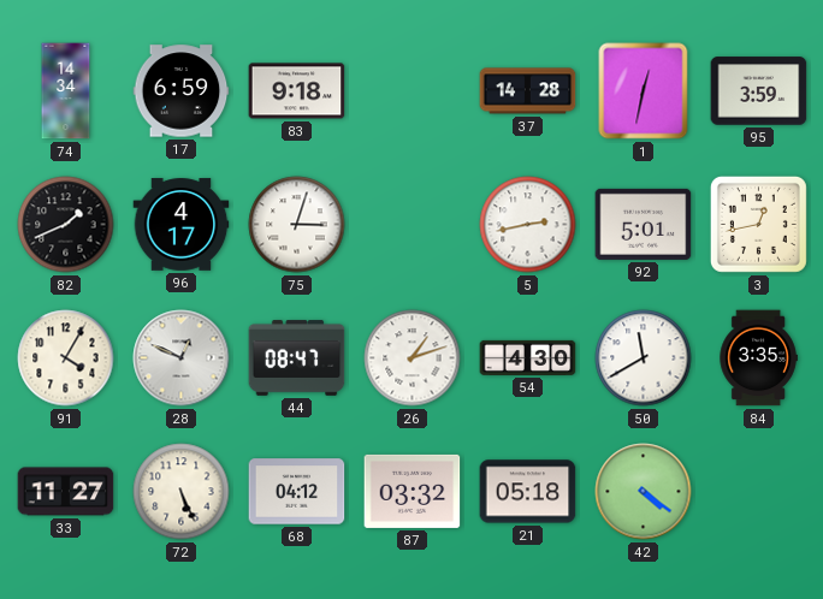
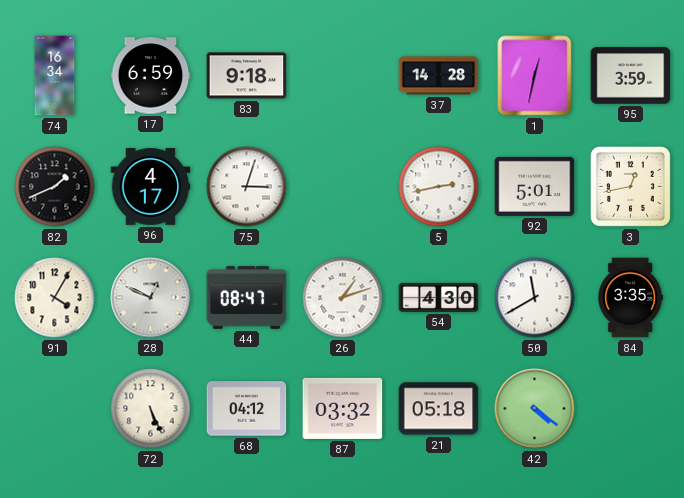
74: 14:34 -> 16:34
33: 11:27 -> none
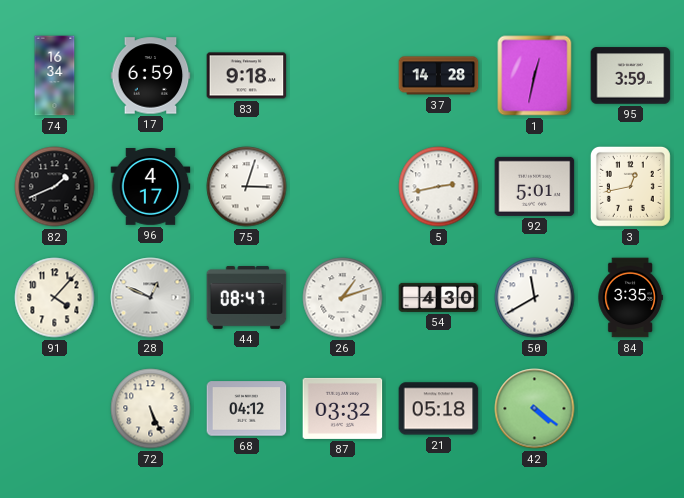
91: 4:05 -> 4:07
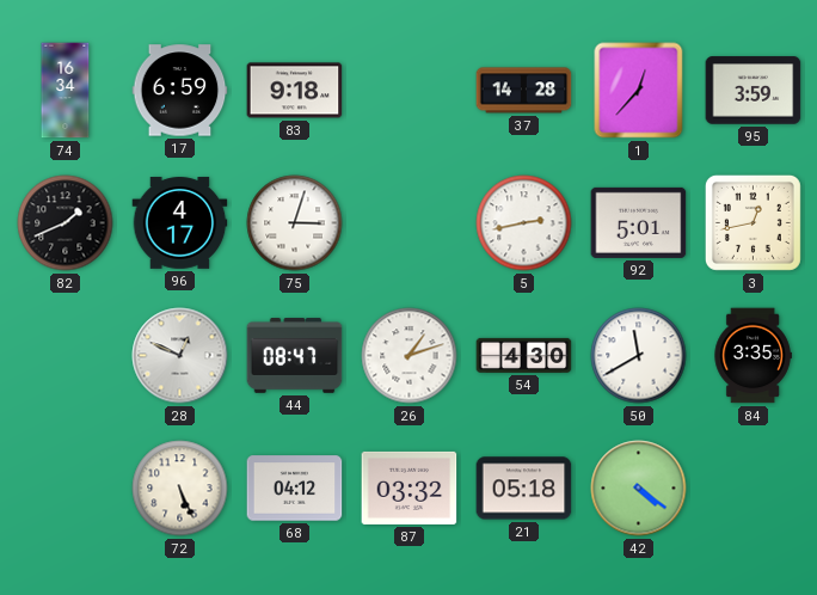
1: 12:32 -> 12:37
91: 4:07 -> none
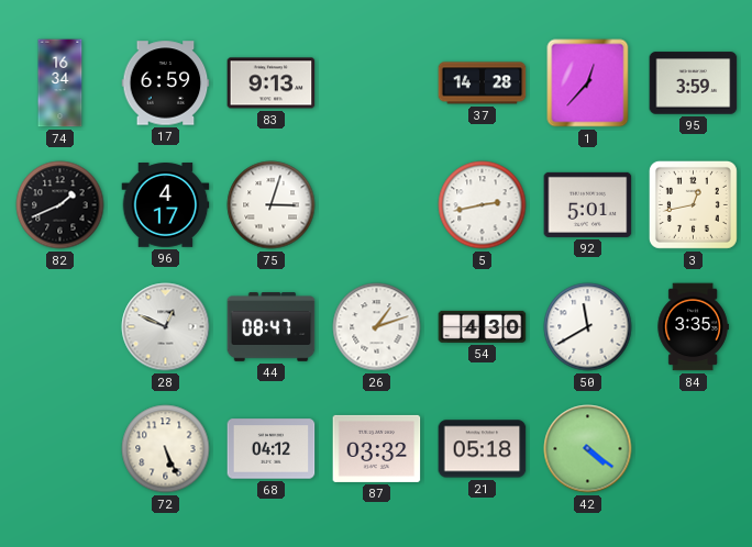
83: 9:18 -> 9:13
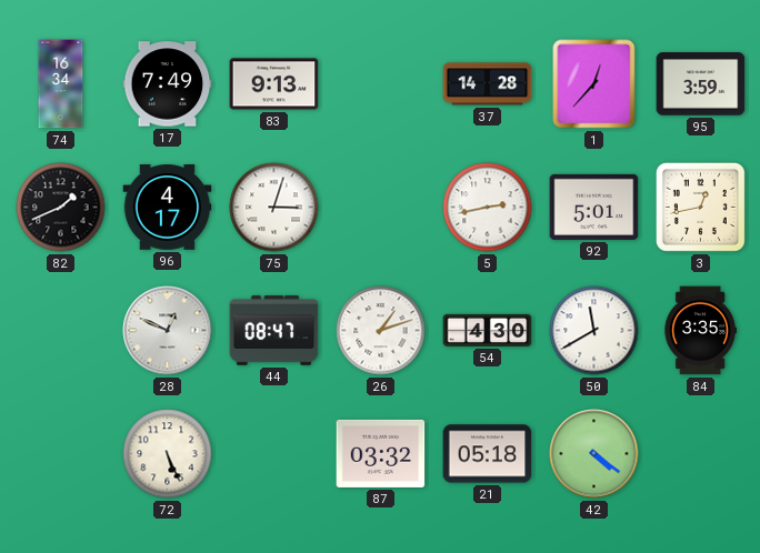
17: 6:59 -> 7:49
68: 04:12 -> none
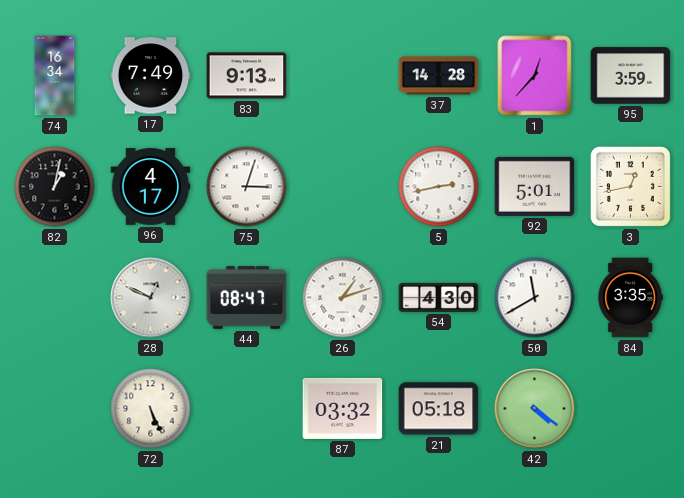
82: 1:41 -> 1:02
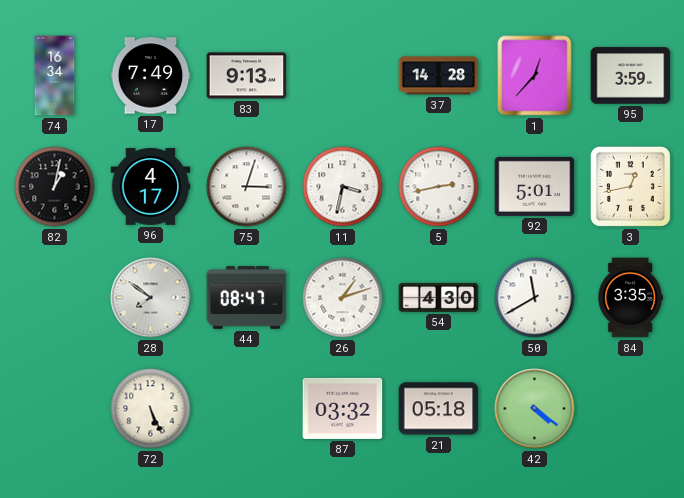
11: none -> 3:32
28: 12:49 -> 7:51
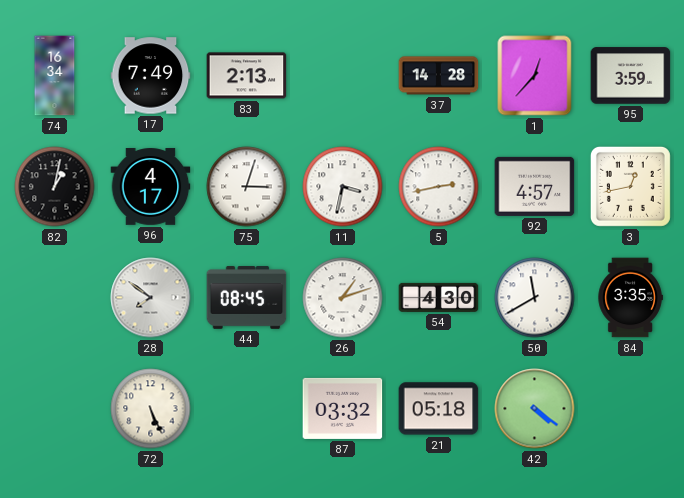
83: 9:13 -> 2:13
92: 5:01 -> 4:57
44: 08:47 -> 08:45
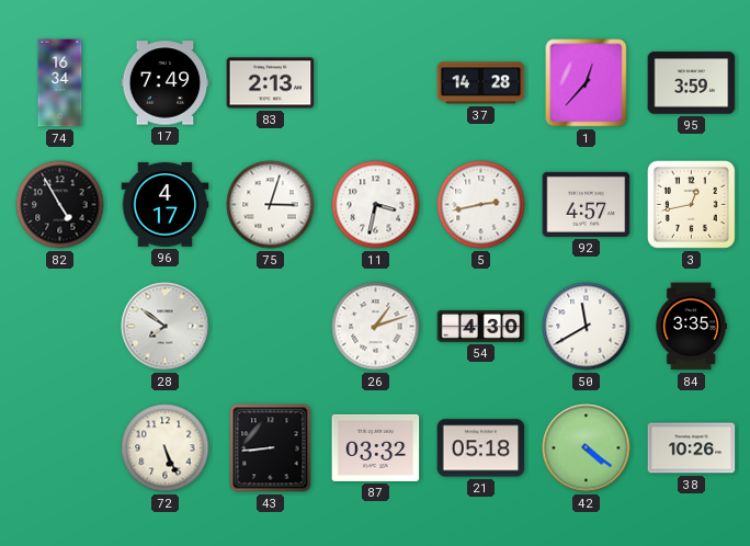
82: 1:02 -> 4:55
44: 08:45 -> none
43: none -> 8:44
38: none -> 10:26
